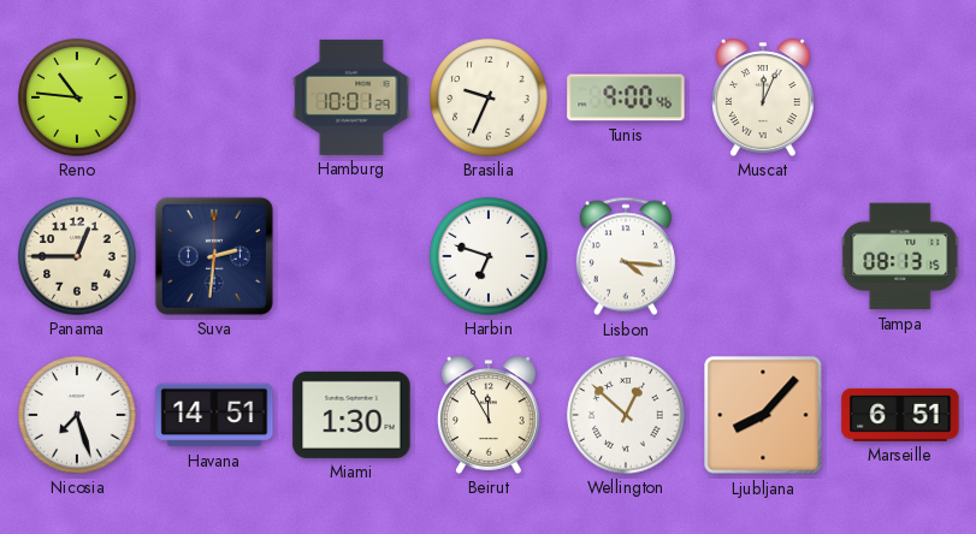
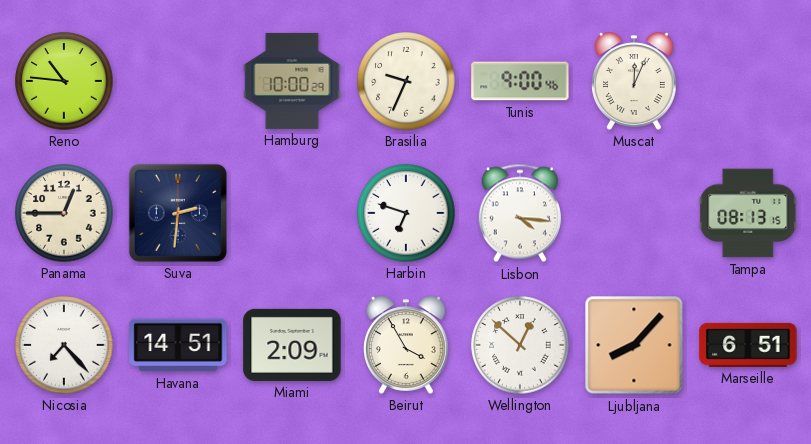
Hamburg: 10:01 -> 10:00
Nicosia: 7:27 -> 7:23
Miami: 1:30 -> 2:09
Beirut: 11:55 -> 3:55
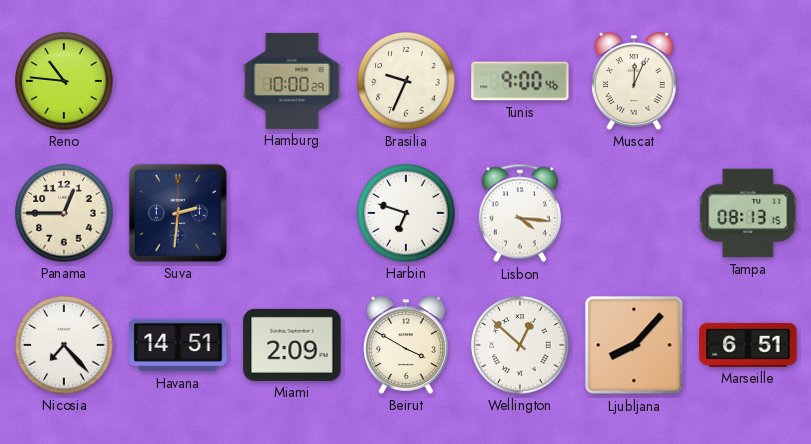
Beirut: 3:55 -> 3:50
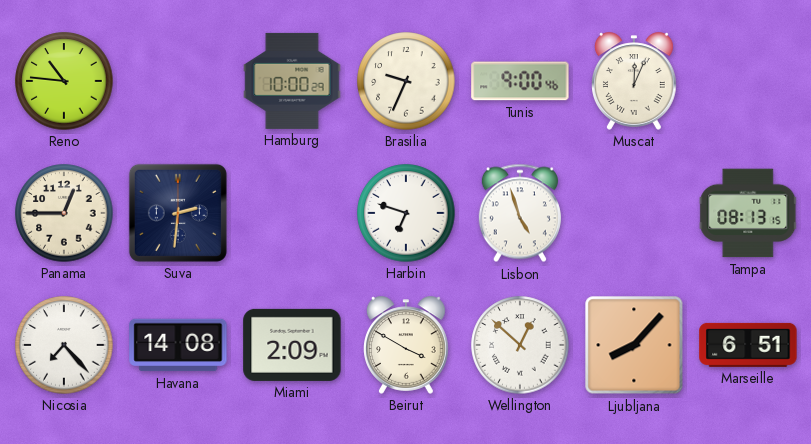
Lisbon: 4:16 -> 4:57
Havana: 14:51 -> 14:08
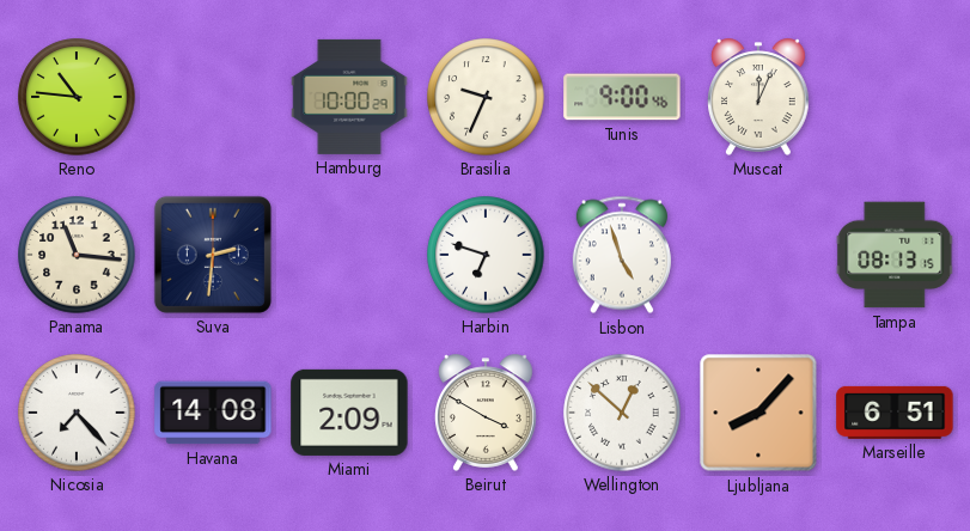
Panama: 12:45 -> 11:16
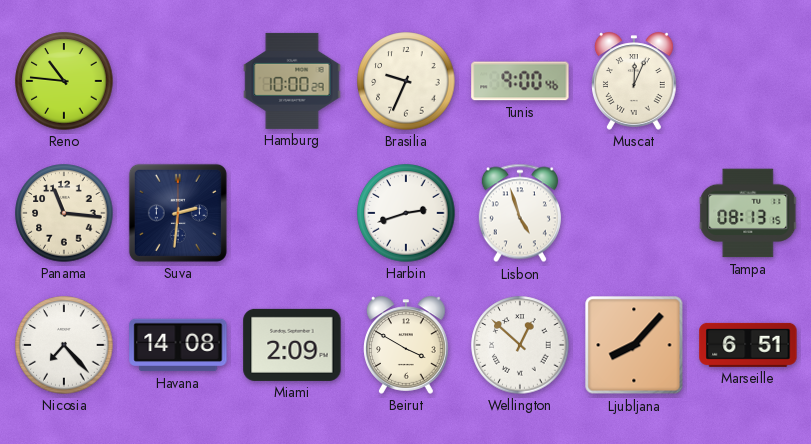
Harbin: 6:48 -> 2:42
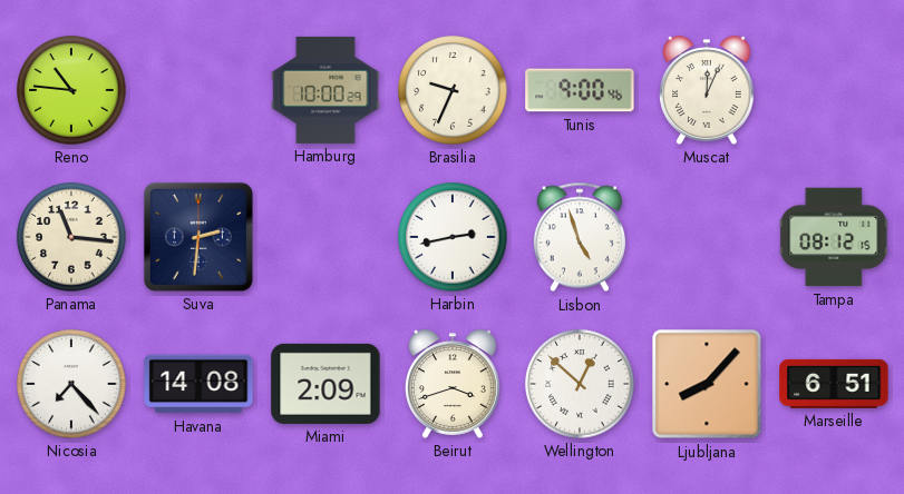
Harbin: 2:42 -> 2:43
Tampa: 08:13 -> 08:12
Beirut: 3:50 -> 3:42
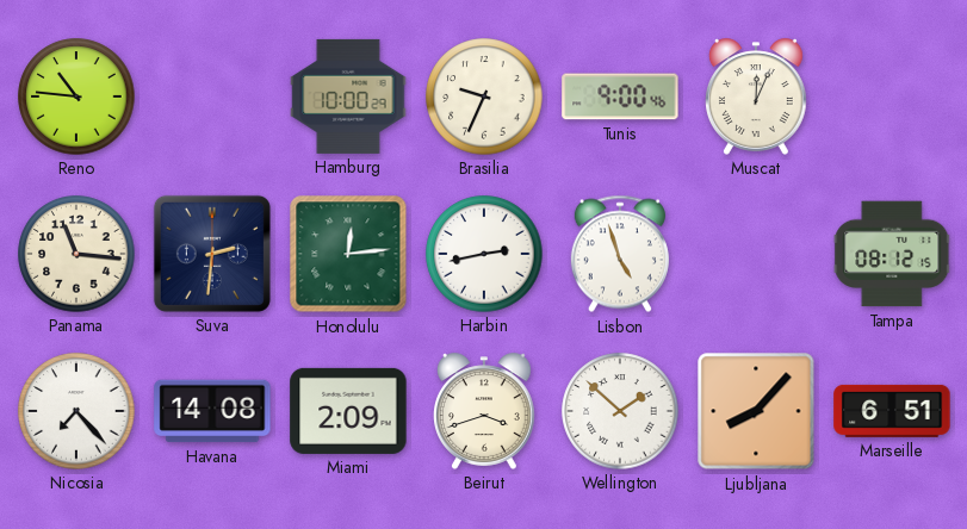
Honolulu: none -> 12:14
Wellington: 12:52 -> 1:52
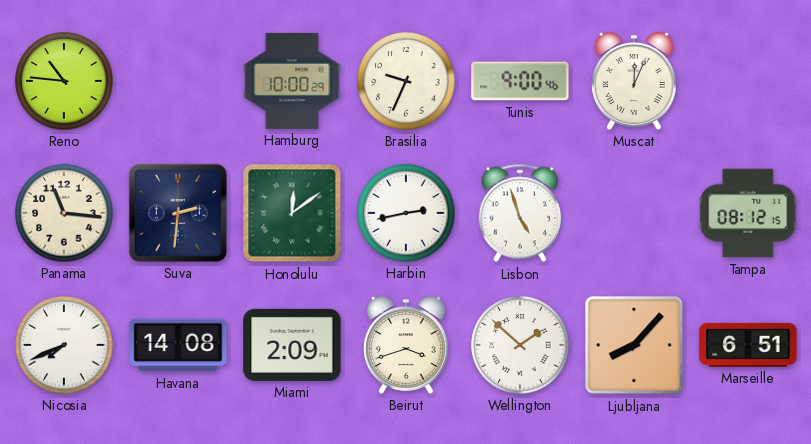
Honolulu: 12:14 -> 12:09
Nicosia: 7:23 -> 7:41
